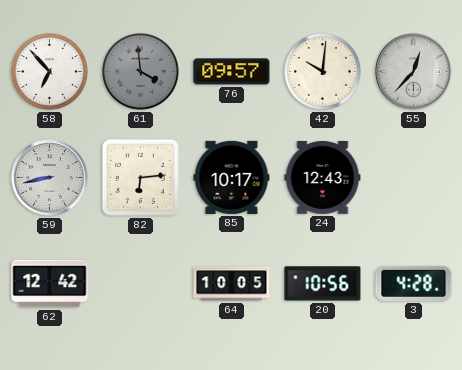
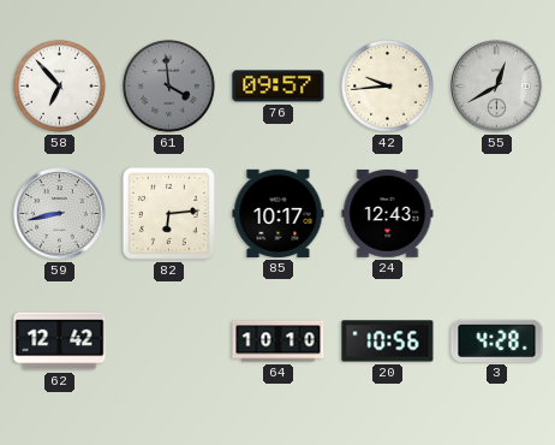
42: 10:01 -> 9:44
55: 12:37 -> 12:40
64: 10:05 -> 10:10
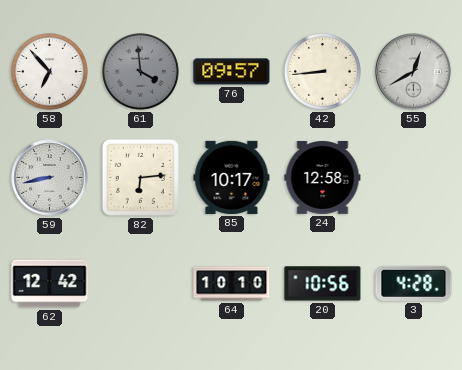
42: 9:44 -> 8:44
24: 12:43 -> 12:58
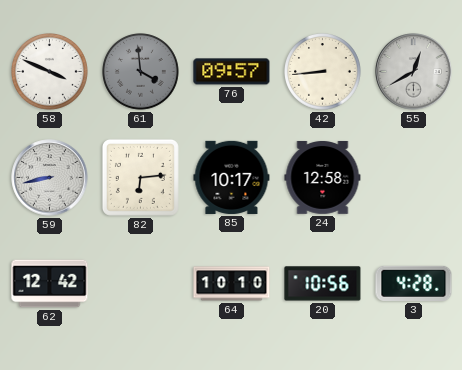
58: 6:53 -> 3:49
